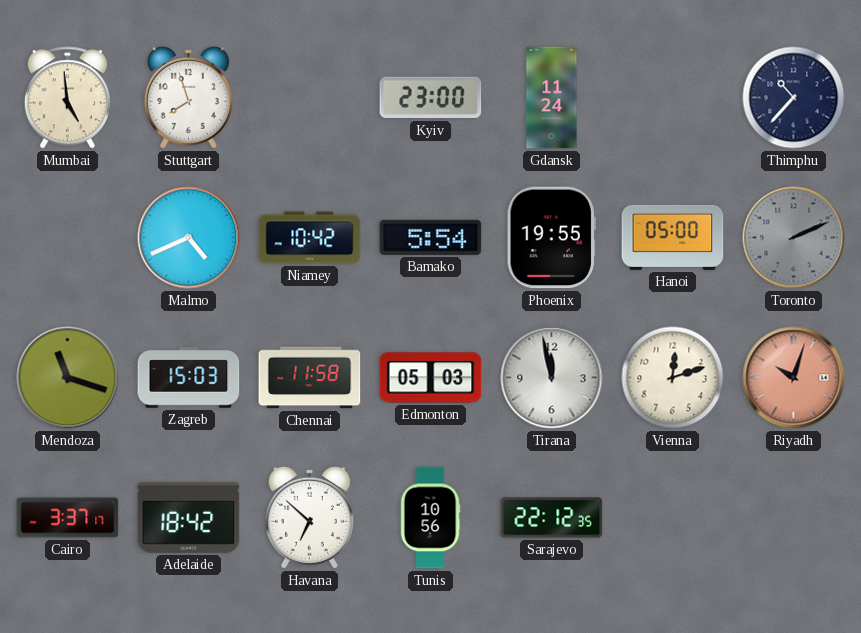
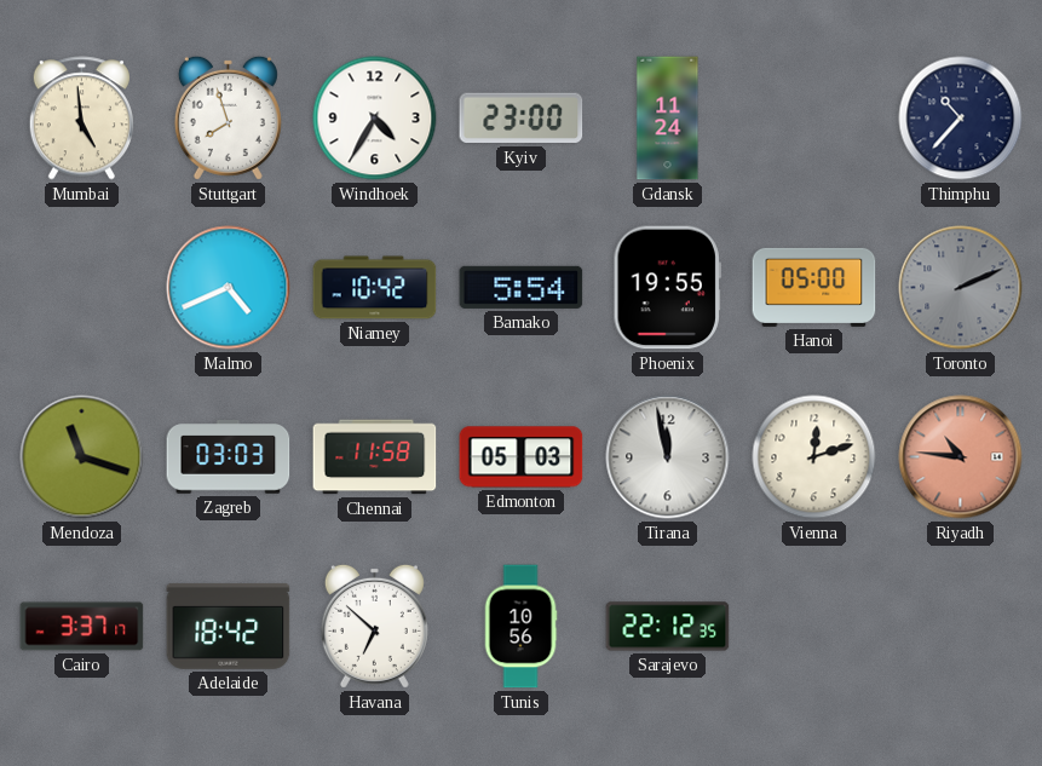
Windhoek: none -> 4:35
Zagreb: 15:03 -> 03:03
Riyadh: 10:03 -> 10:46
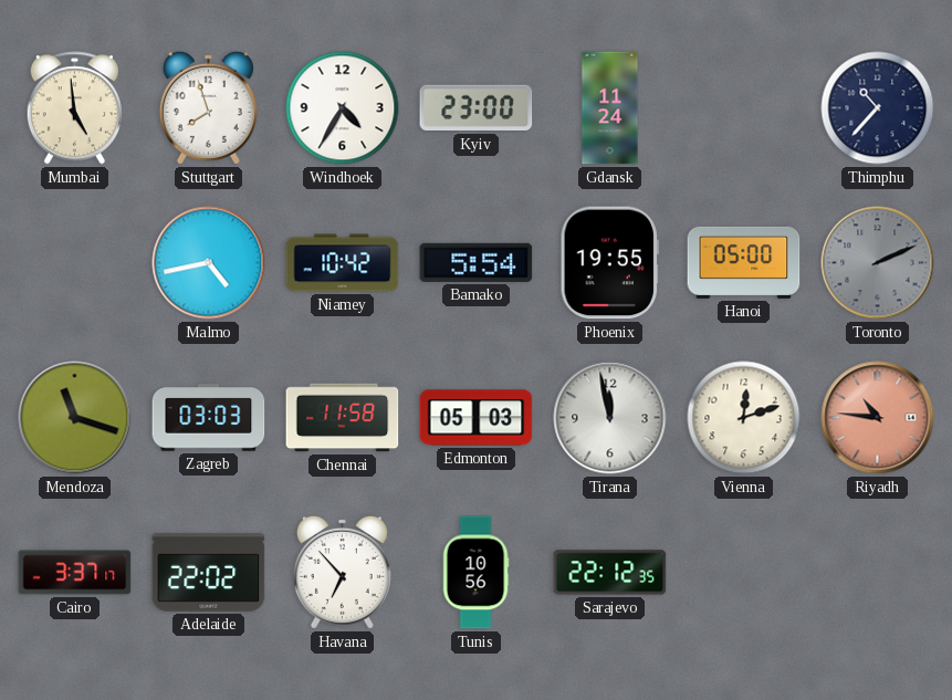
Malmo: 4:41 -> 4:43
Adelaide: 18:42 -> 22:02
Havana: 6:52 -> 6:53
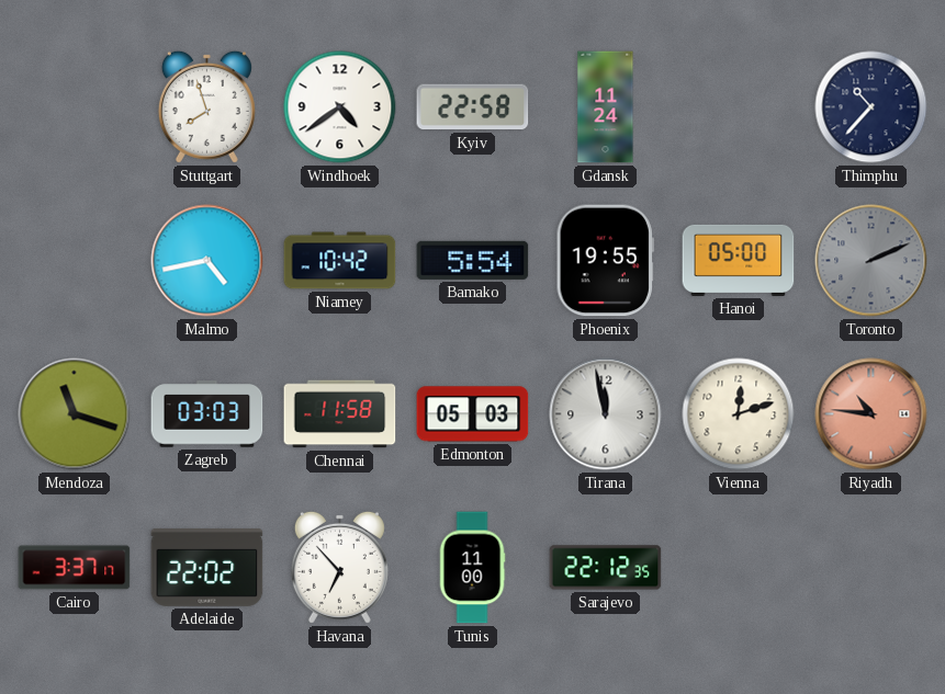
Mumbai: 4:59 -> none
Windhoek: 4:35 -> 4:39
Kyiv: 23:00 -> 22:58
Tunis: 10:56 -> 11:00
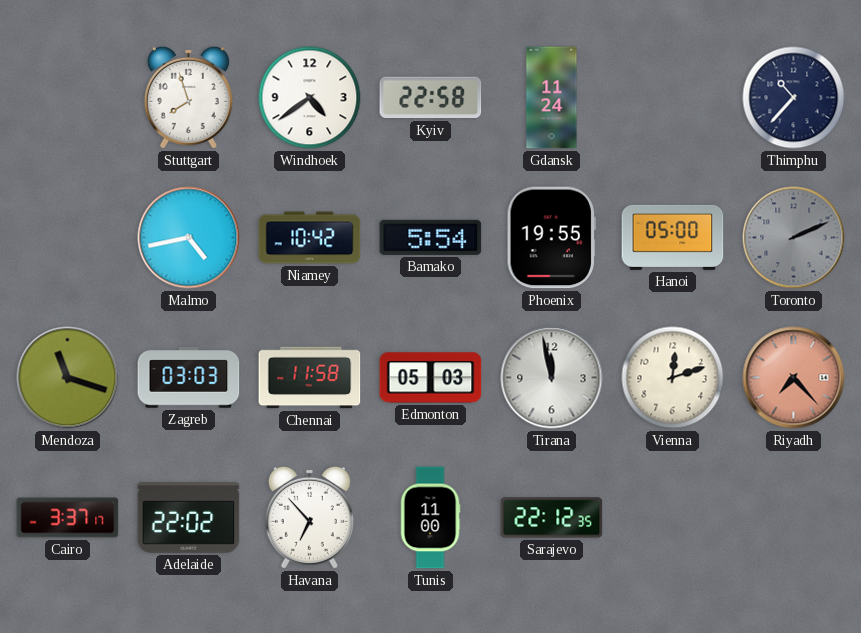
Riyadh: 10:46 -> 7:23
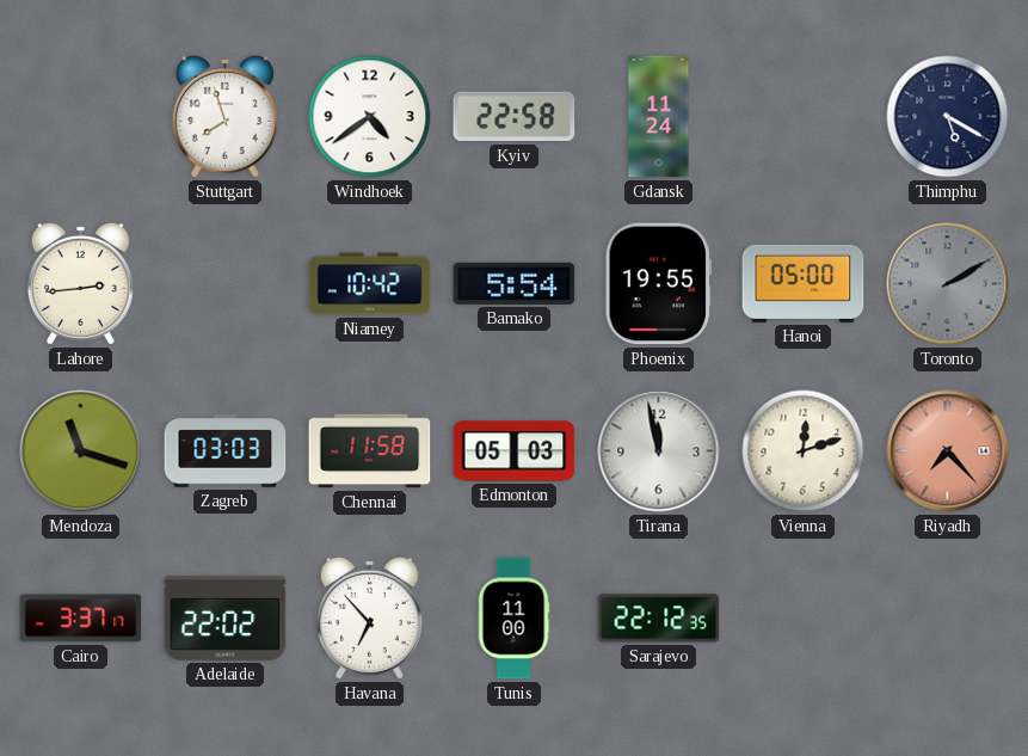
Thimphu: 10:37 -> 5:20
Lahore: none -> 2:44
Malmo: 4:43 -> none
Toronto: 2:11 -> 2:10
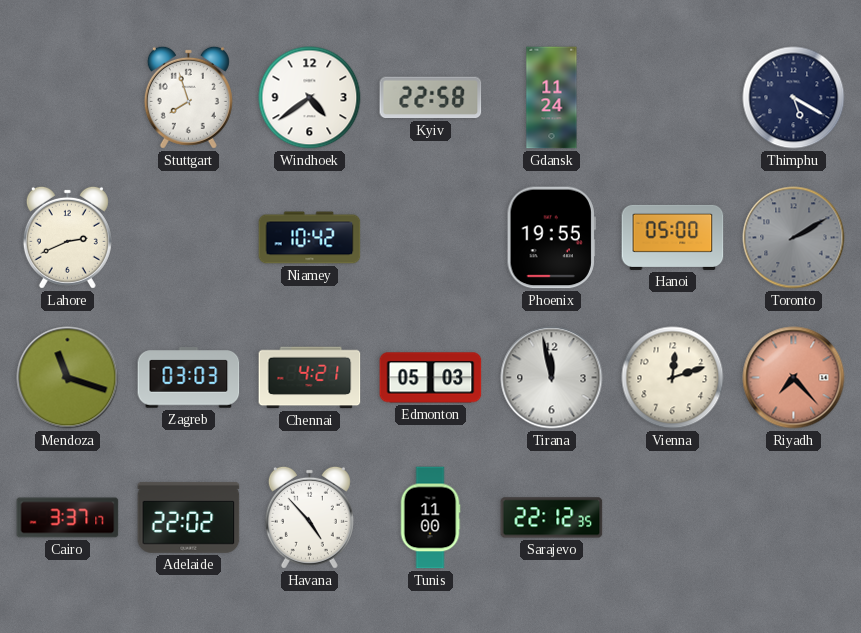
Lahore: 2:44 -> 2:41
Bamako: 5:54 -> none
Chennai: 11:58 -> 4:21
Havana: 6:53 -> 4:53
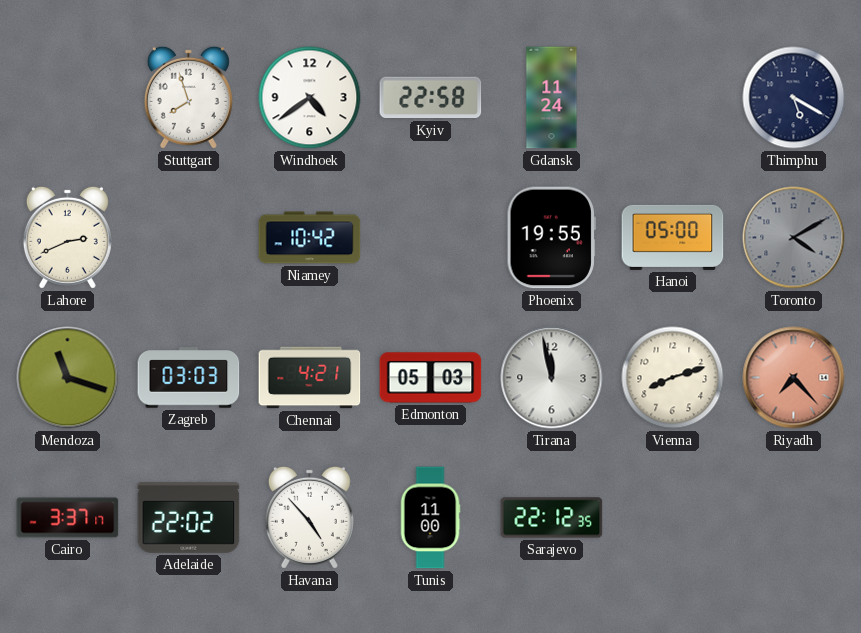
Toronto: 2:10 -> 4:10
Vienna: 12:12 -> 8:12
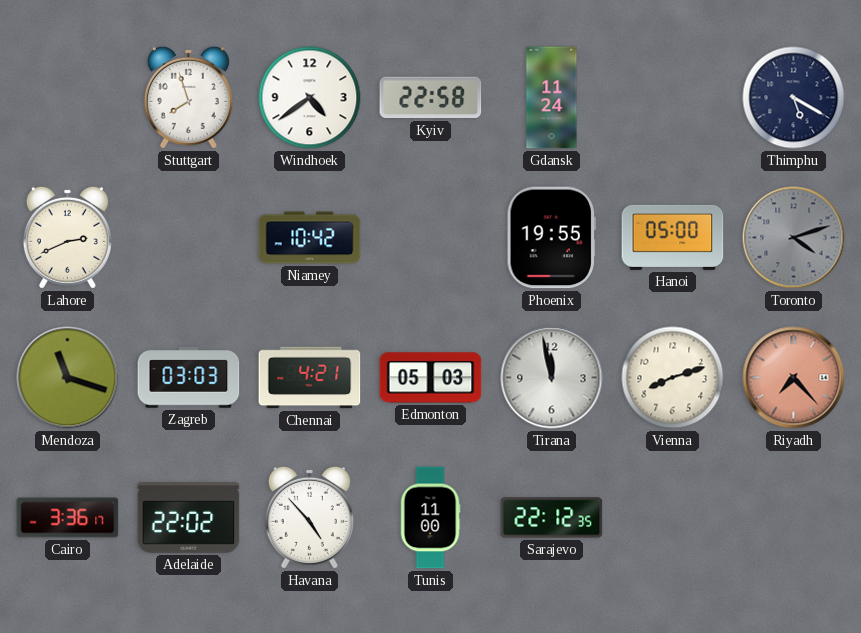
Toronto: 4:10 -> 4:12
Cairo: 3:37 -> 3:36
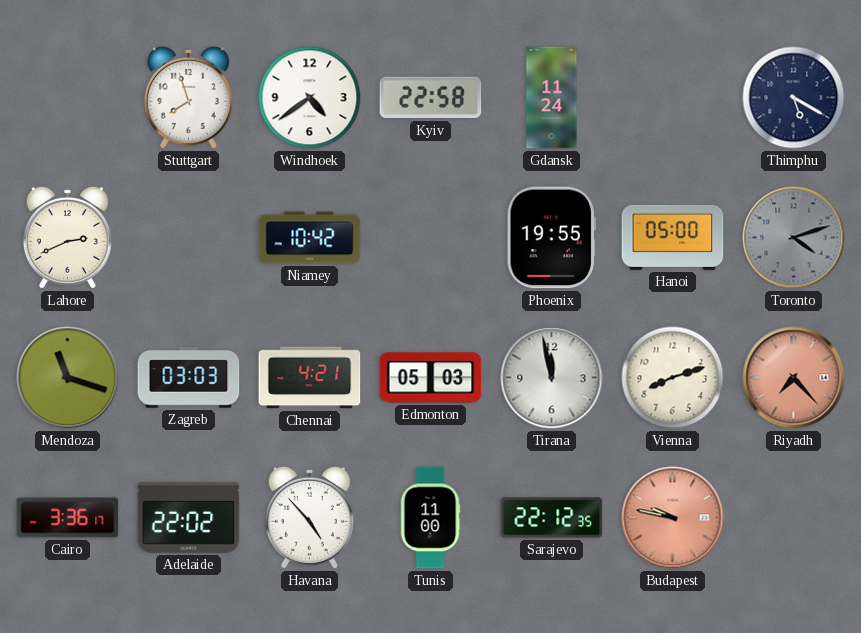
Budapest: none -> 9:47
